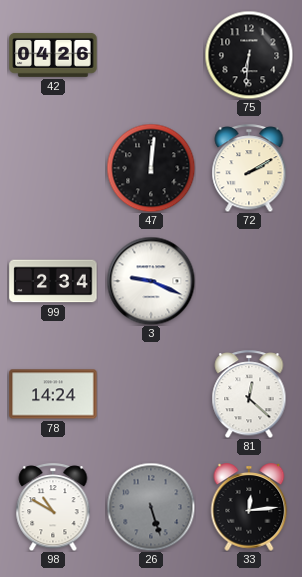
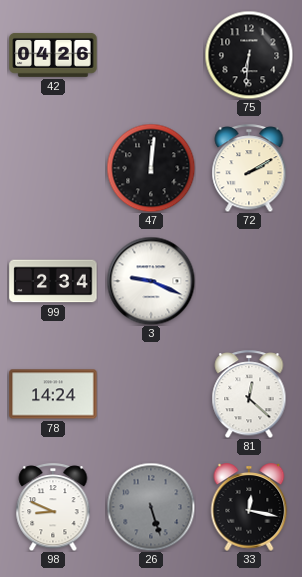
98: 10:50 -> 8:49
33: 12:14 -> 12:17
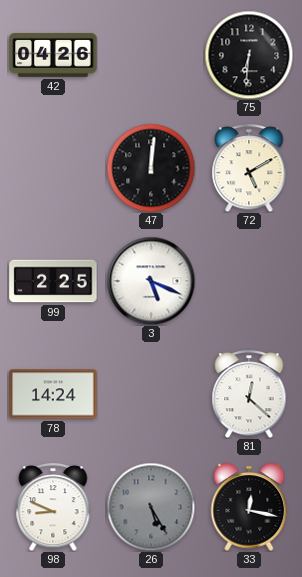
72: 2:10 -> 5:10
99: 2:34 -> 2:25
3: 9:19 -> 5:19
26: 5:27 -> 5:25
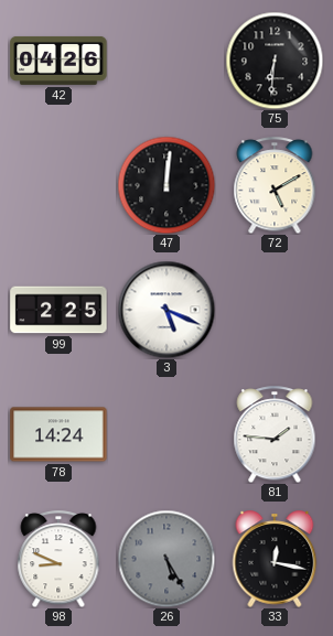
81: 12:22 -> 1:46
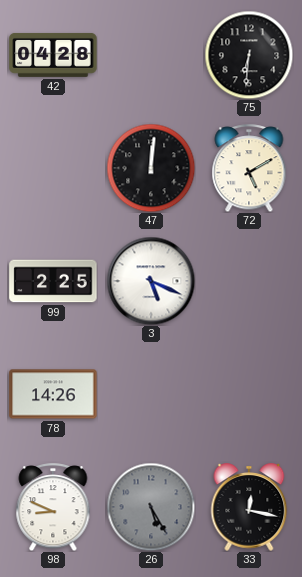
42: 04:26 -> 04:28
78: 14:24 -> 14:26
81: 1:46 -> none
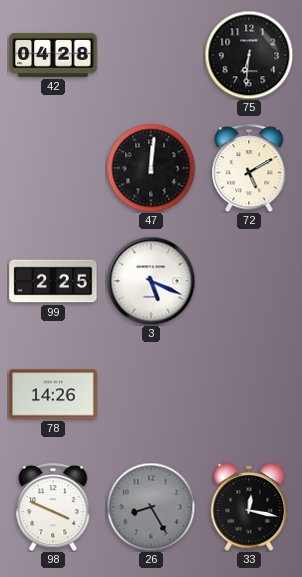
98: 8:49 -> 3:49
26: 5:25 -> 8:25
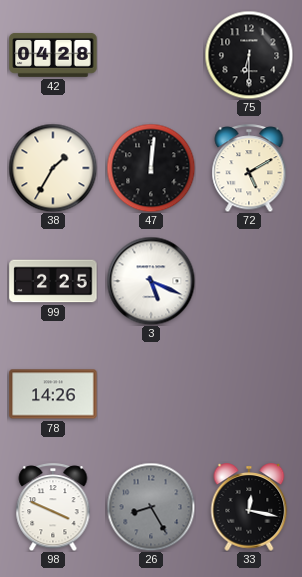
75: 6:31 -> 6:30
38: none -> 1:35
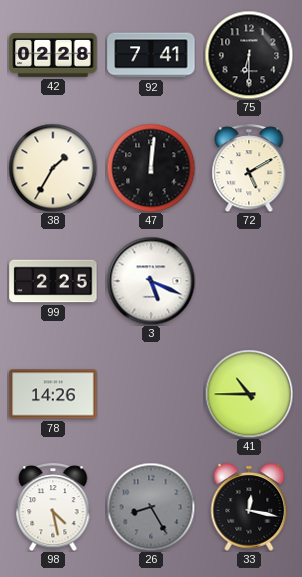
42: 04:28 -> 02:28
92: none -> 7:41
41: none -> 10:45
98: 3:49 -> 4:28
